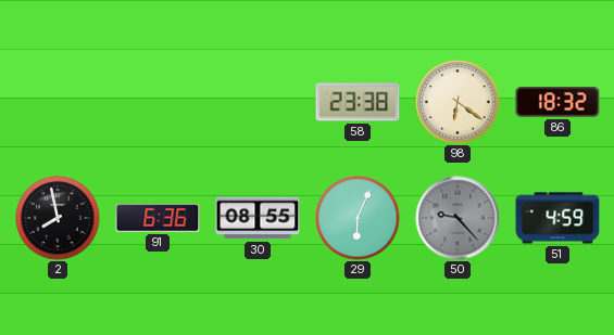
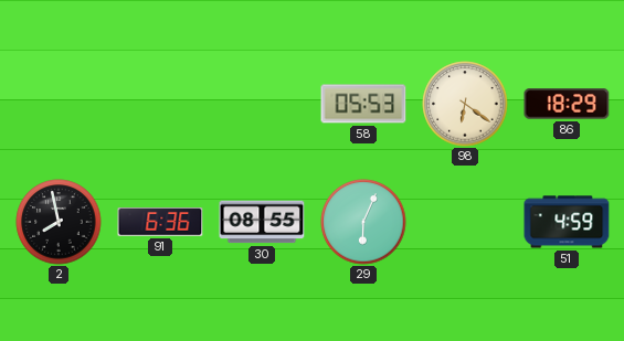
58: 23:38 -> 05:53
86: 18:32 -> 18:29
50: 9:23 -> none
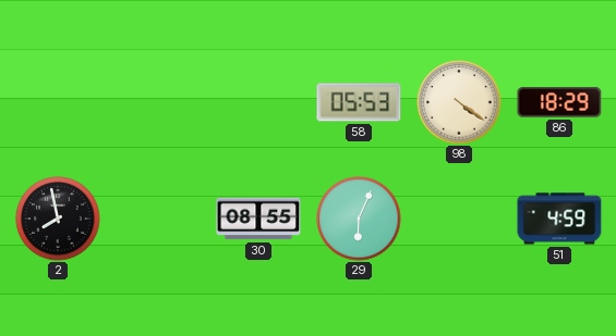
98: 6:21 -> 4:21
91: 6:36 -> none
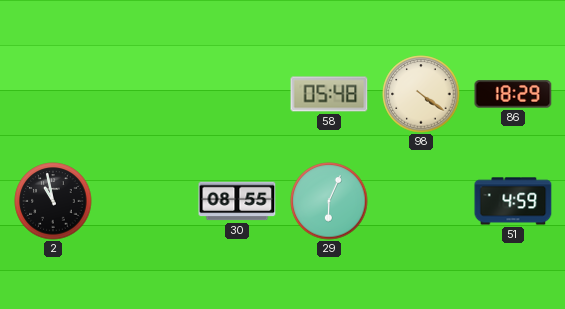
58: 05:53 -> 05:48
2: 7:58 -> 10:58
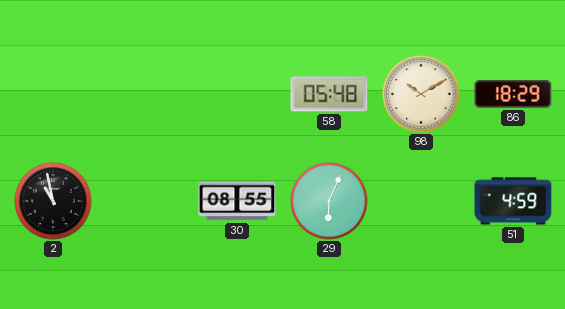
98: 4:21 -> 10:10
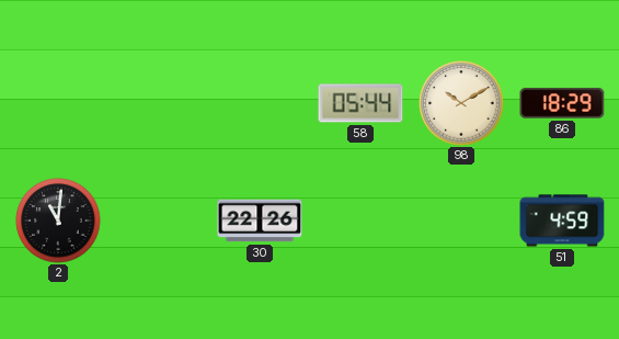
58: 05:48 -> 05:44
2: 10:58 -> 11:01
30: 08:55 -> 22:26
29: 6:04 -> none
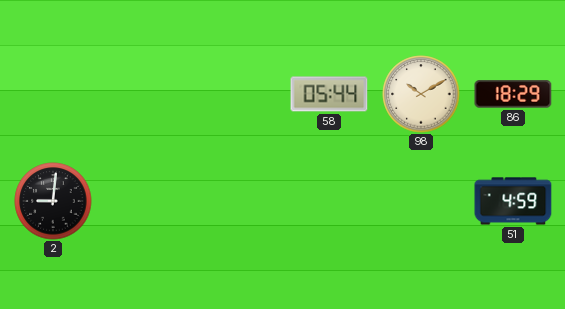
2: 11:01 -> 9:01
30: 22:26 -> none
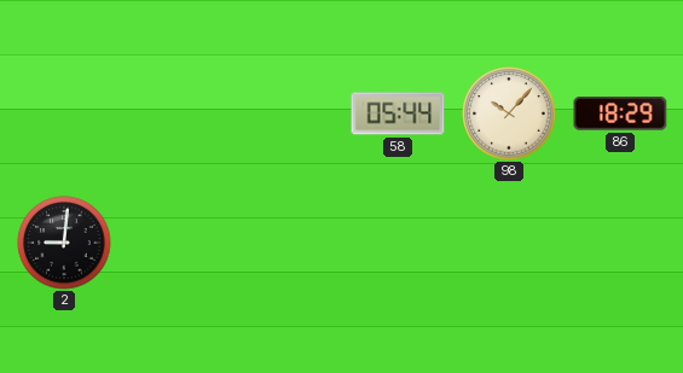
98: 10:10 -> 10:07
51: 4:59 -> none
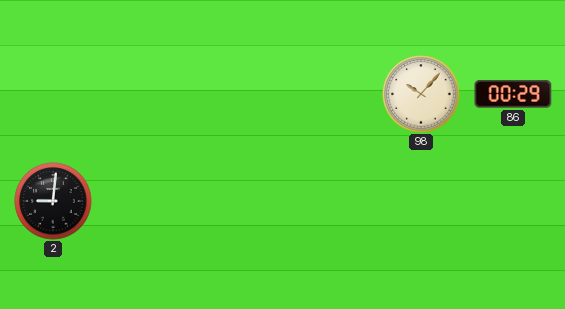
58: 05:44 -> none
86: 18:29 -> 00:29
